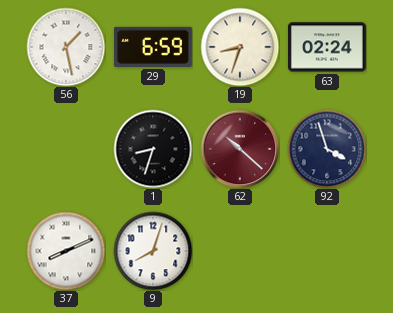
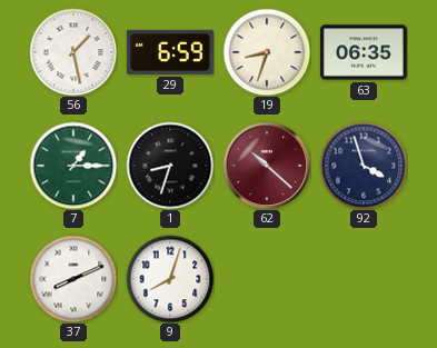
63: 02:24 -> 06:35
7: none -> 1:15
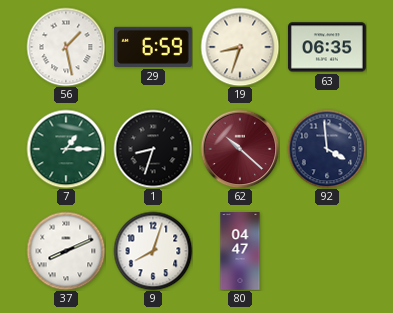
92: 3:57 -> 3:59
80: none -> 04:47
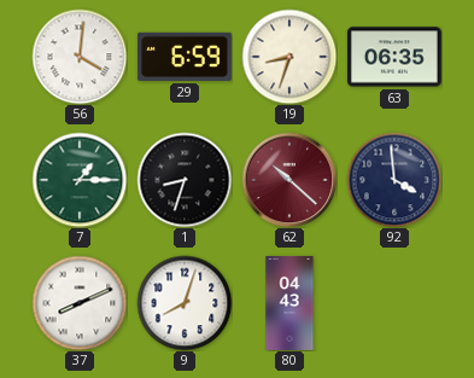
56: 1:28 -> 4:01
80: 04:47 -> 04:43
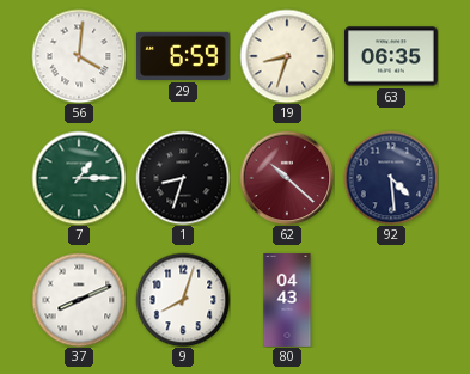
92: 3:59 -> 4:29
